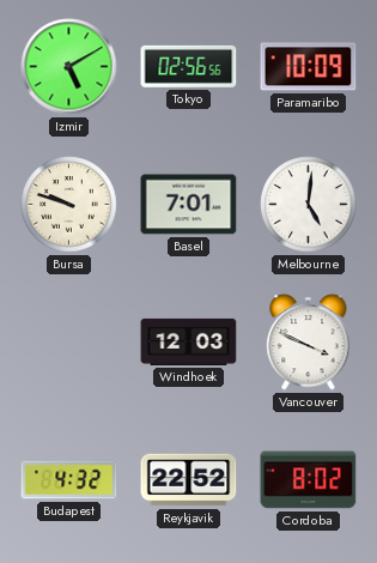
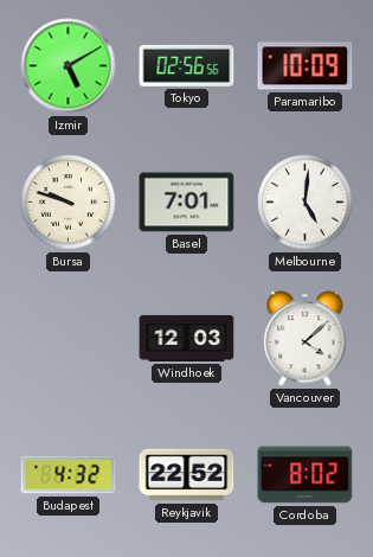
Vancouver: 3:49 -> 4:08
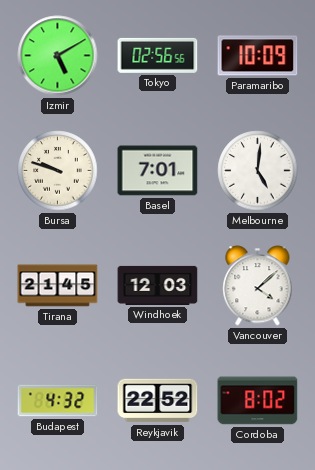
Tirana: none -> 21:45
